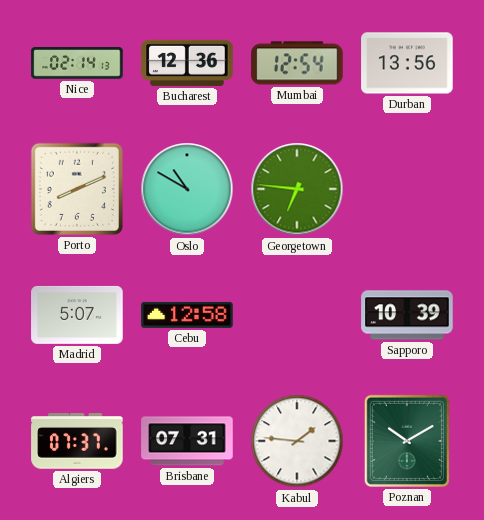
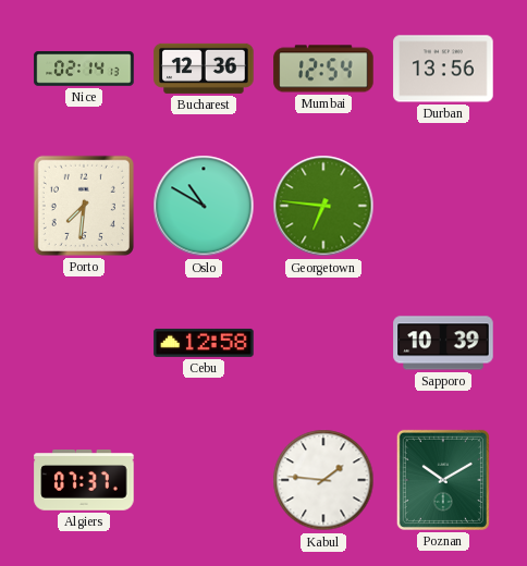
Porto: 8:11 -> 7:31
Madrid: 5:07 -> none
Brisbane: 07:31 -> none
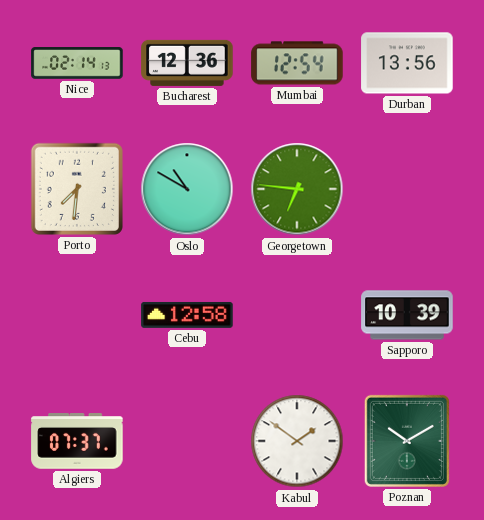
Kabul: 1:46 -> 1:51
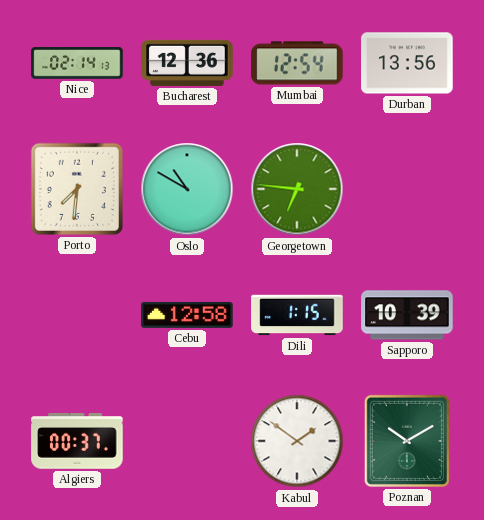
Dili: none -> 1:15
Algiers: 07:37 -> 00:37
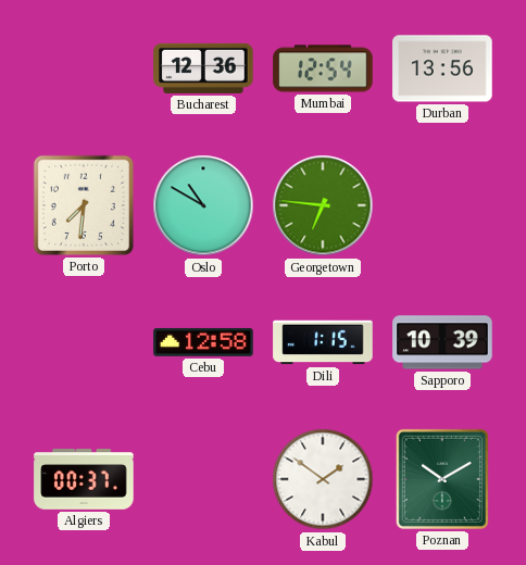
Nice: 02:14 -> none
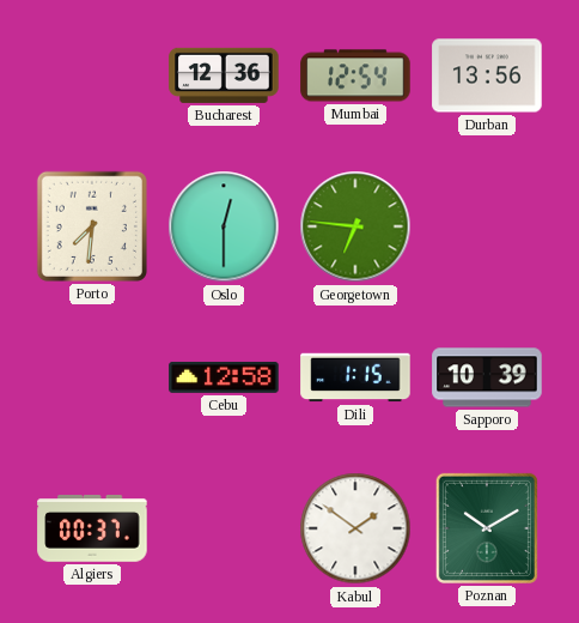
Oslo: 10:50 -> 12:30
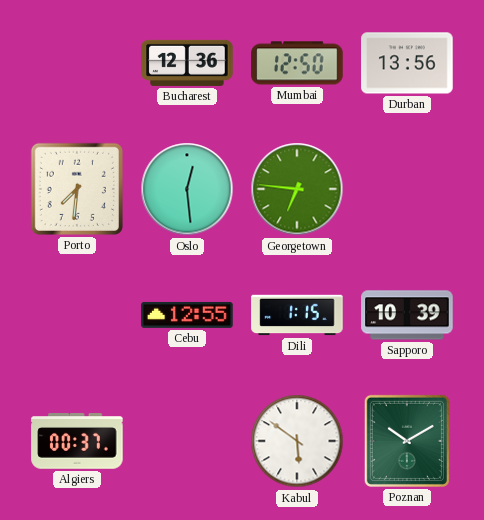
Mumbai: 12:54 -> 12:50
Oslo: 12:30 -> 12:29
Cebu: 12:58 -> 12:55
Kabul: 1:51 -> 5:51
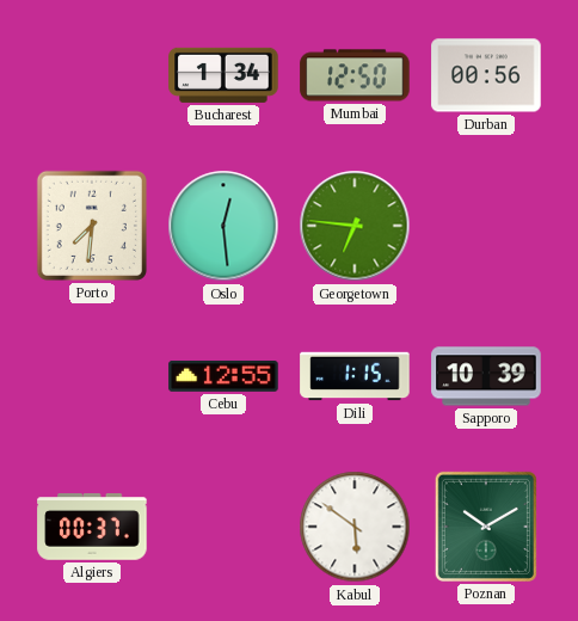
Bucharest: 12:36 -> 1:34
Durban: 13:56 -> 00:56
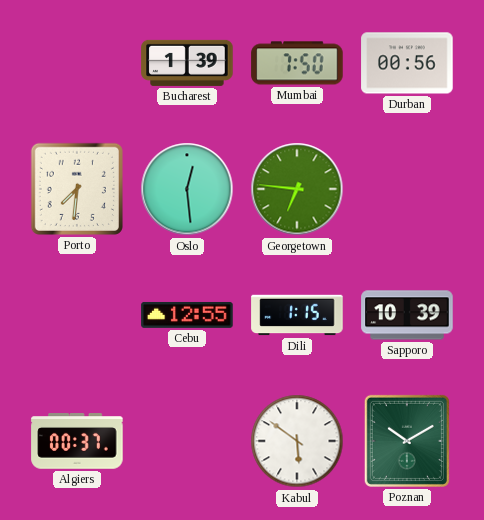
Bucharest: 1:34 -> 1:39
Mumbai: 12:50 -> 7:50
